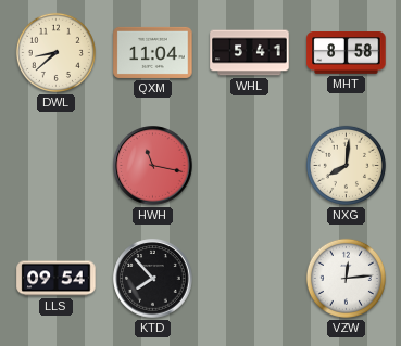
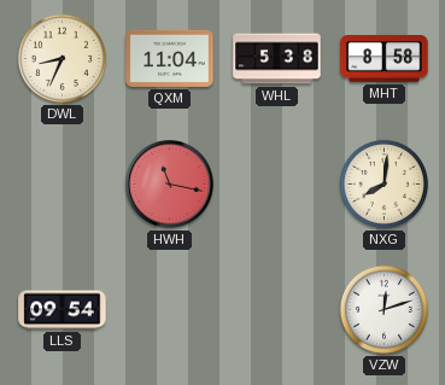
DWL: 8:38 -> 8:34
WHL: 5:41 -> 5:38
KTD: 7:53 -> none
VZW: 12:14 -> 12:12
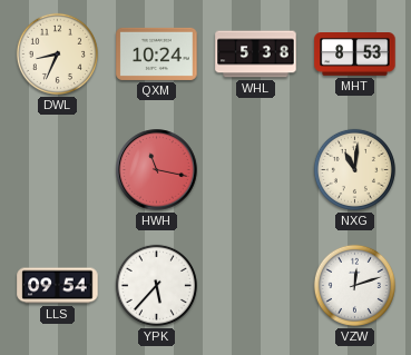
QXM: 11:04 -> 10:24
MHT: 8:58 -> 8:53
NXG: 8:01 -> 11:01
YPK: none -> 5:37
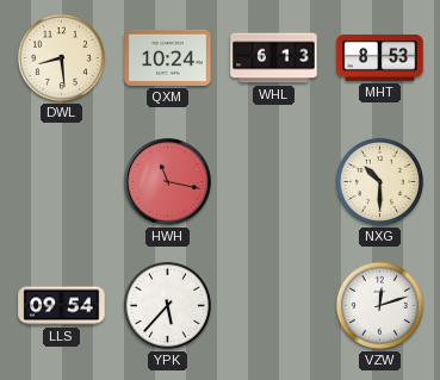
DWL: 8:34 -> 8:29
WHL: 5:38 -> 6:13
NXG: 11:01 -> 10:30
